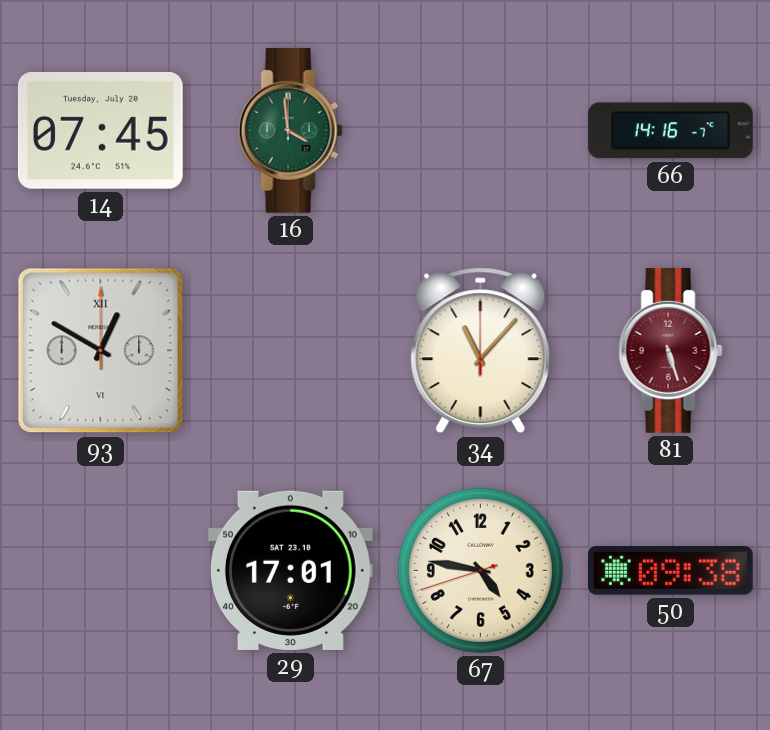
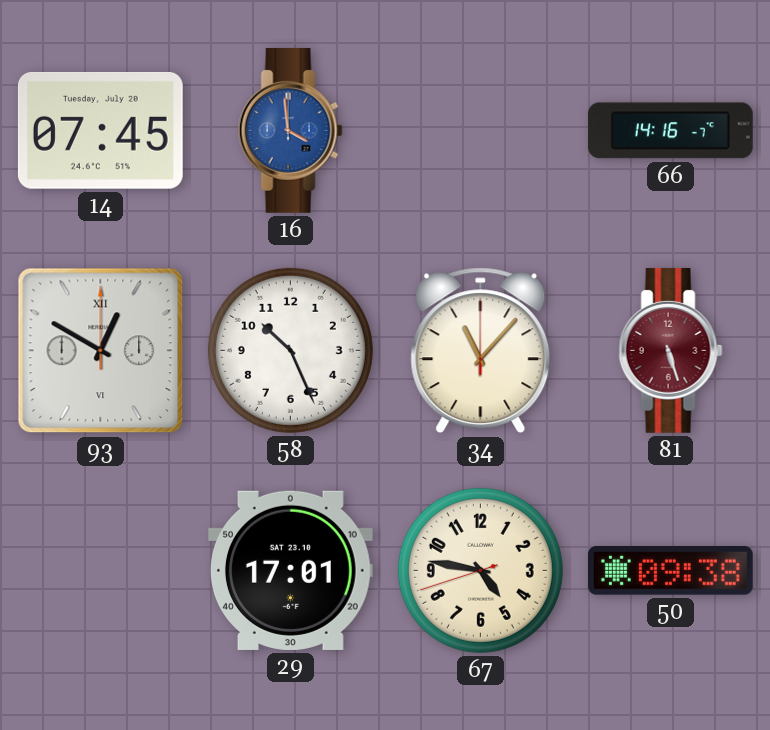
16 dial: green -> blue
58: none -> 10:26
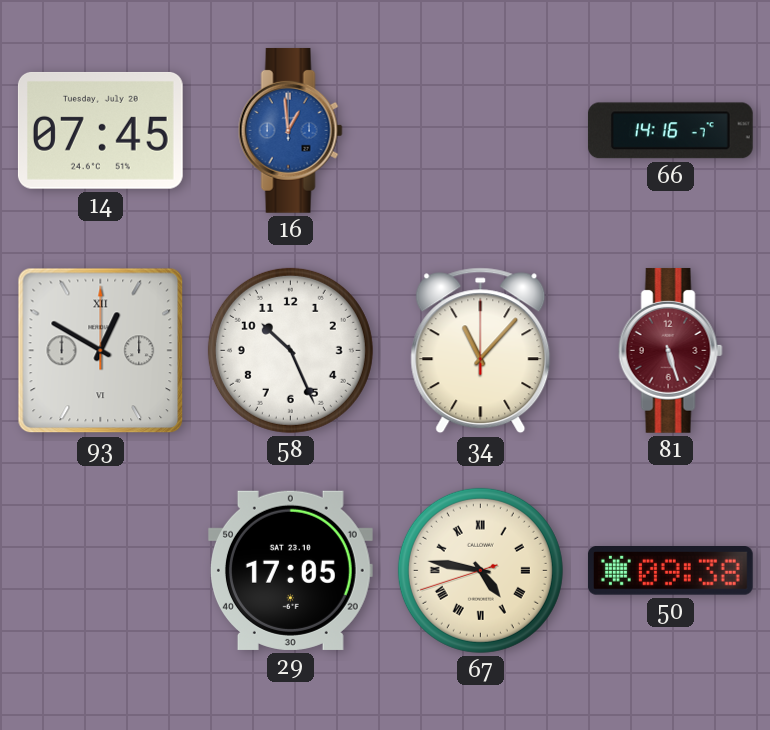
16: 3:59 -> 12:59
29: 17:01 -> 17:05
67 numerals: Arabic -> Roman
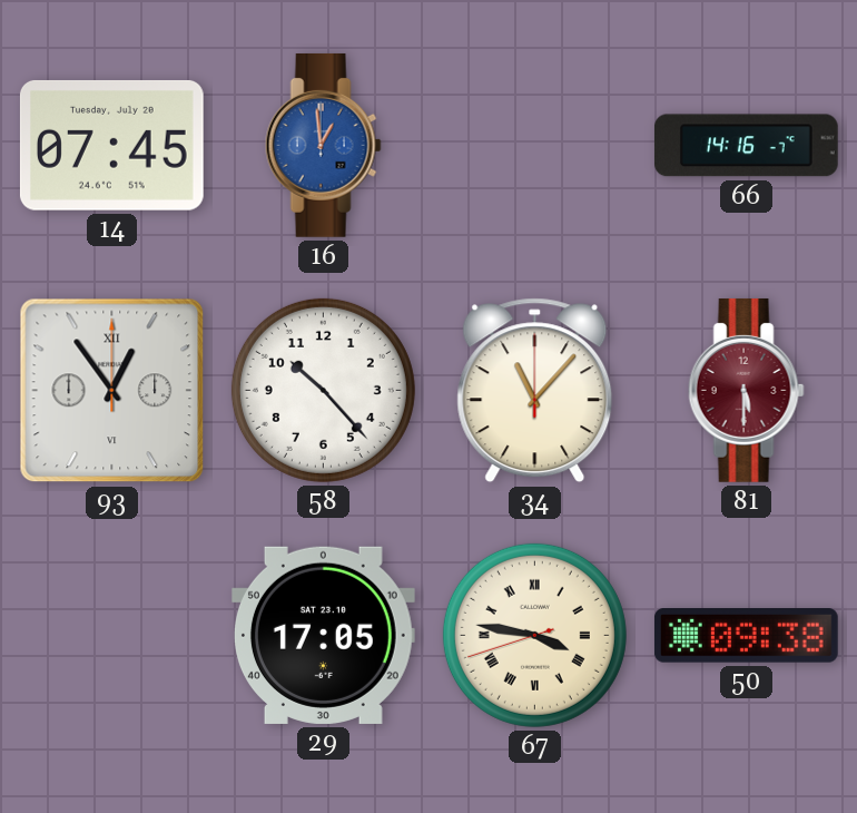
93: 12:50 -> 12:54
58: 10:26 -> 10:23
81: 5:27 -> 5:30
67: 4:46 -> 3:46
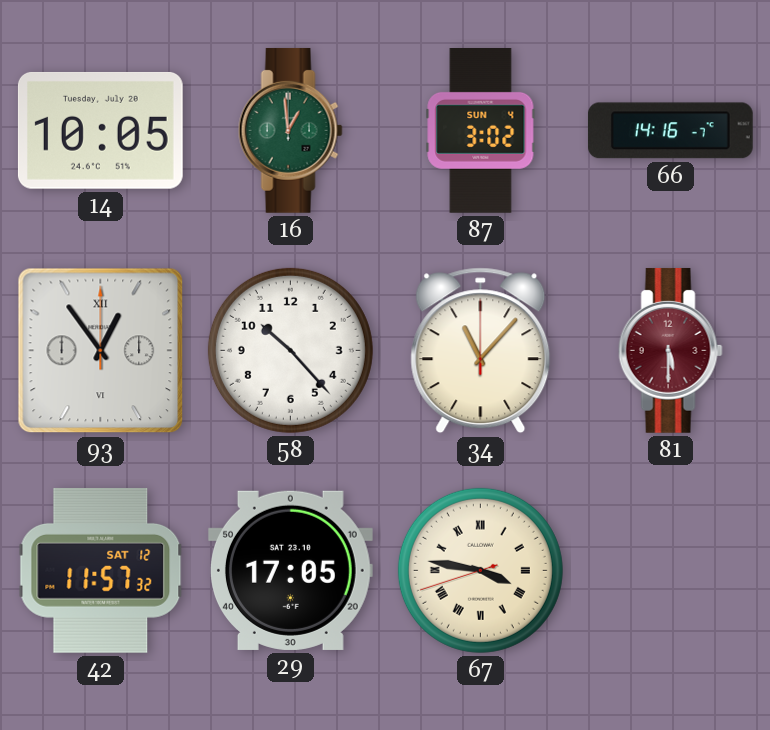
14: 07:45 -> 10:05
16 dial: blue -> green
87: none -> 3:02
42: none -> 11:57
50: 09:38 -> none
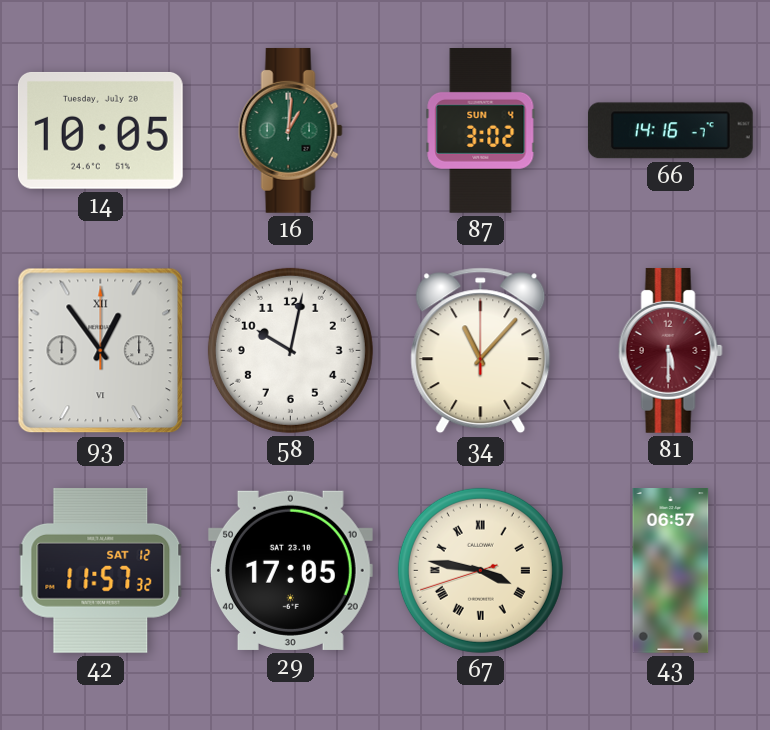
16: 12:59 -> 1:01
58: 10:23 -> 10:02
43: none -> 06:57
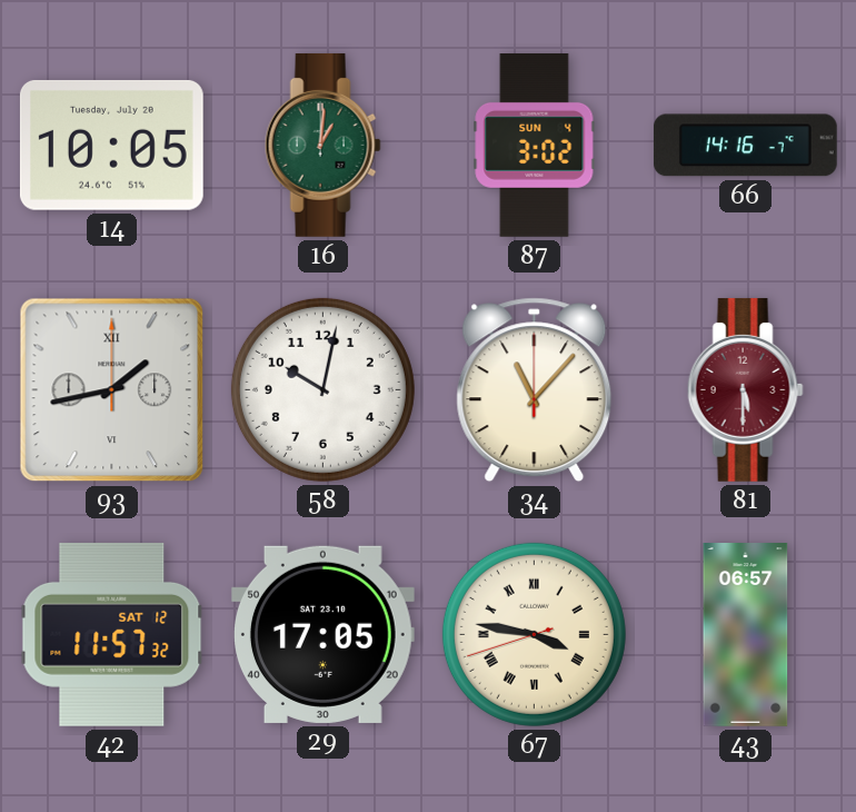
93: 12:54 -> 1:43
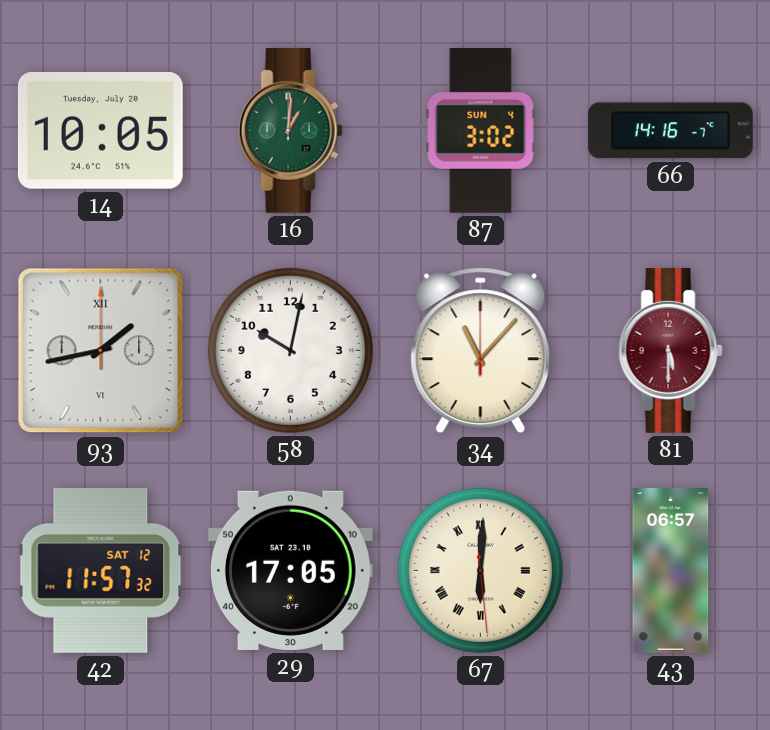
67: 3:46 -> 6:00
